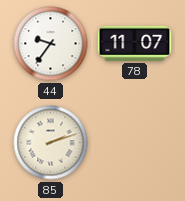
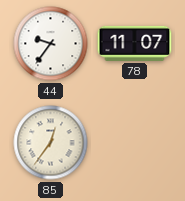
85: 2:12 -> 12:36
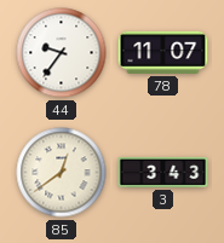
85: 12:36 -> 12:39
3: none -> 3:43
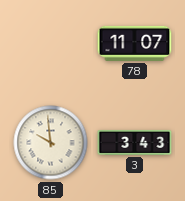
44: 9:36 -> none
85: 12:39 -> 9:59
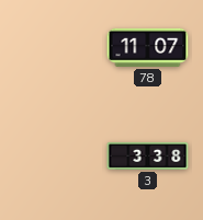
85: 9:59 -> none
3: 3:43 -> 3:38
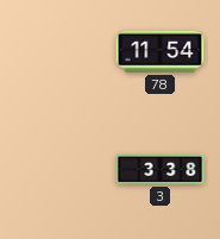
78: 11:07 -> 11:54
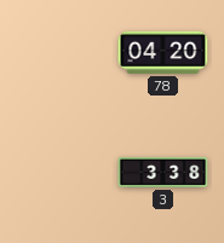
78: 11:54 -> 04:20
